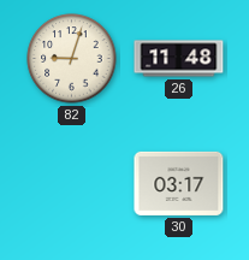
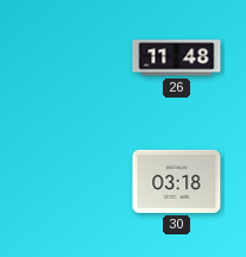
82: 9:03 -> none
30: 03:17 -> 03:18
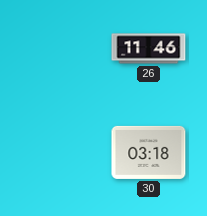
26: 11:48 -> 11:46
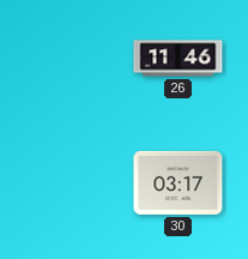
30: 03:18 -> 03:17
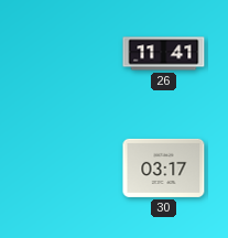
26: 11:46 -> 11:41
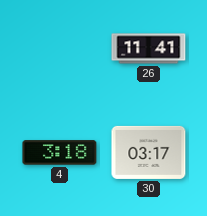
4: none -> 3:18
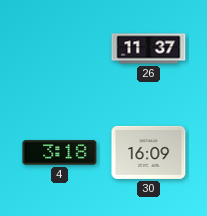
26: 11:41 -> 11:37
30: 03:17 -> 16:09
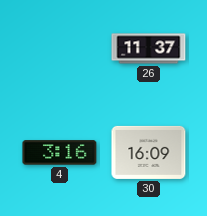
4: 3:18 -> 3:16
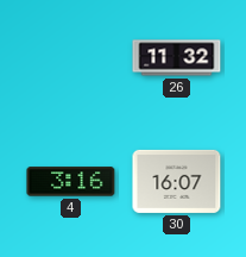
26: 11:37 -> 11:32
30: 16:09 -> 16:07
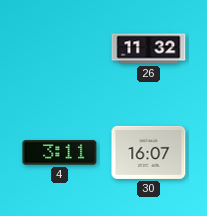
4: 3:16 -> 3:11
